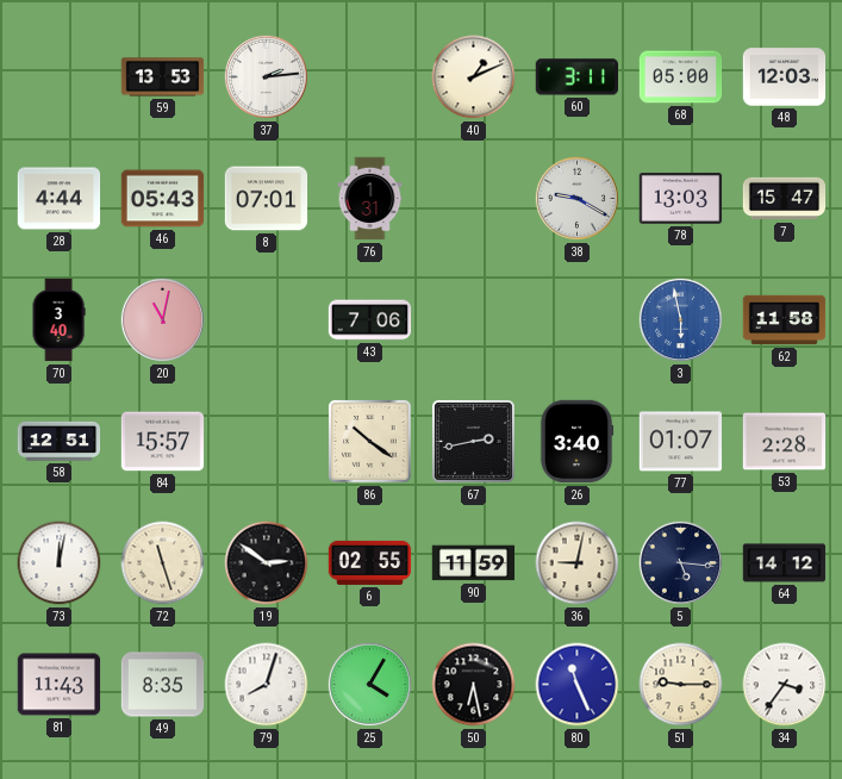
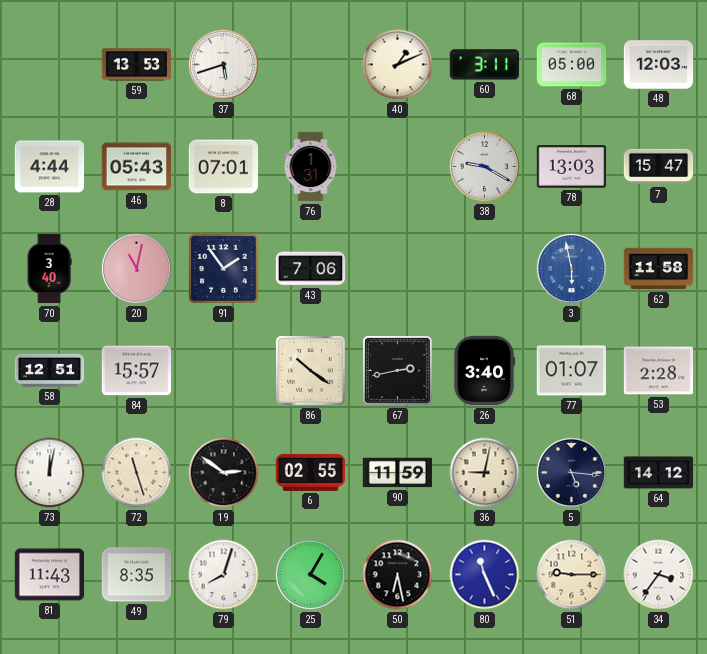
37: 2:14 -> 5:42
91: none -> 1:54
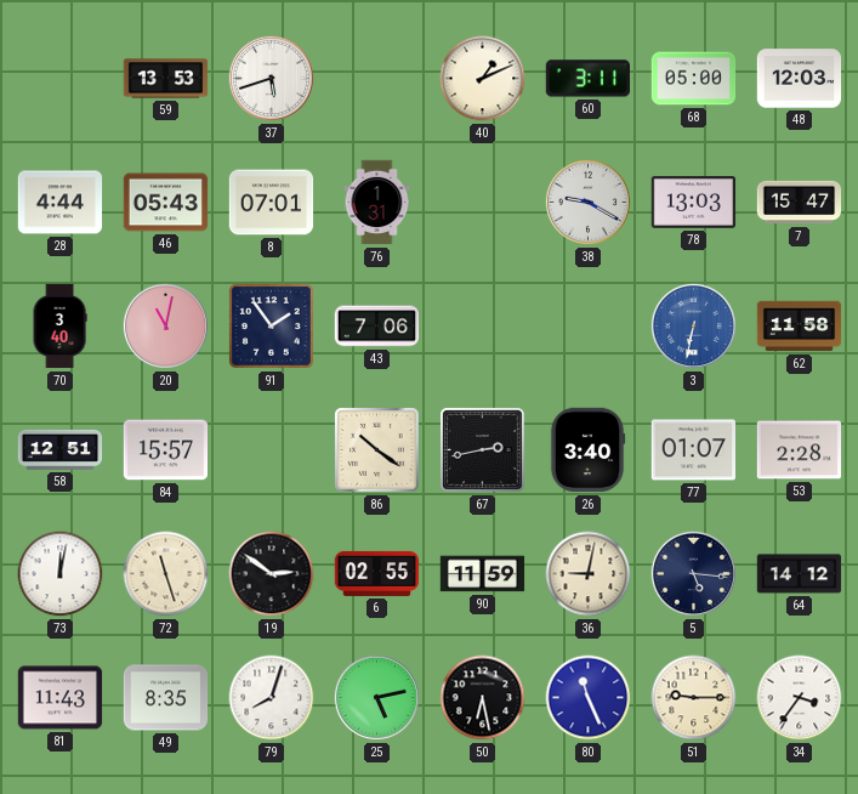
3: 5:58 -> 6:32
25: 4:05 -> 5:13
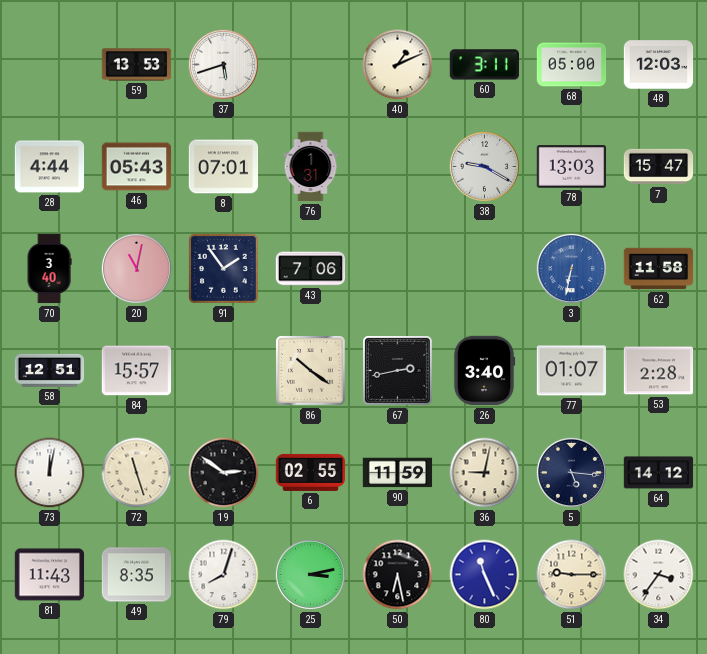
25: 5:13 -> 3:13
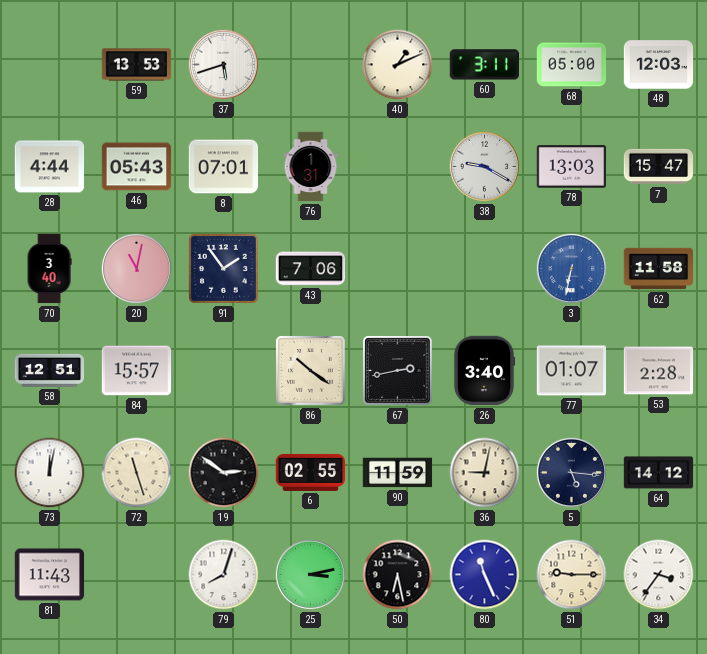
49: 8:35 -> none
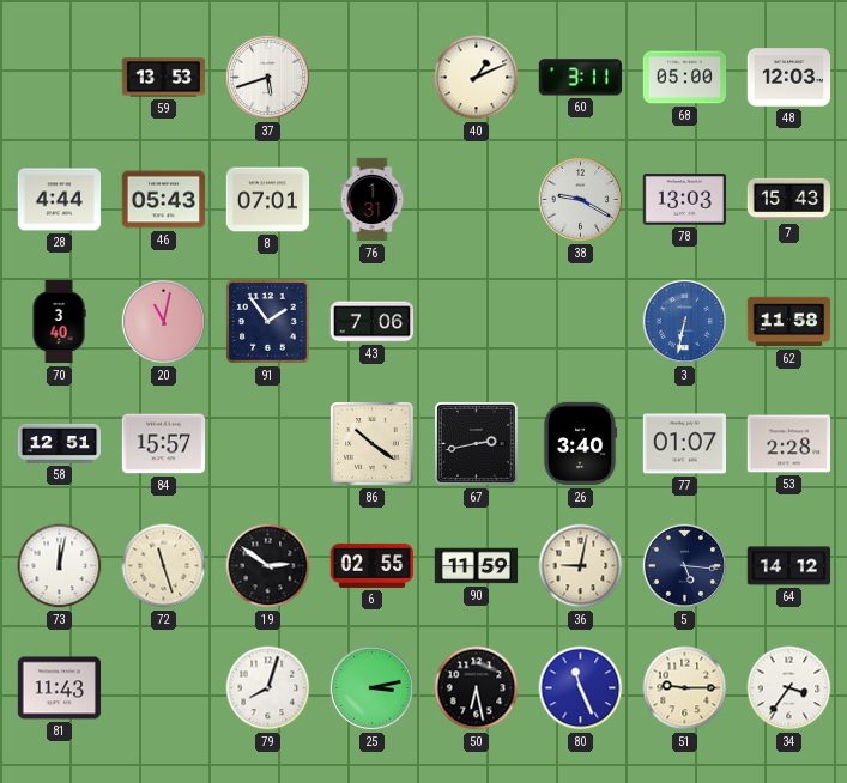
7: 15:47 -> 15:43
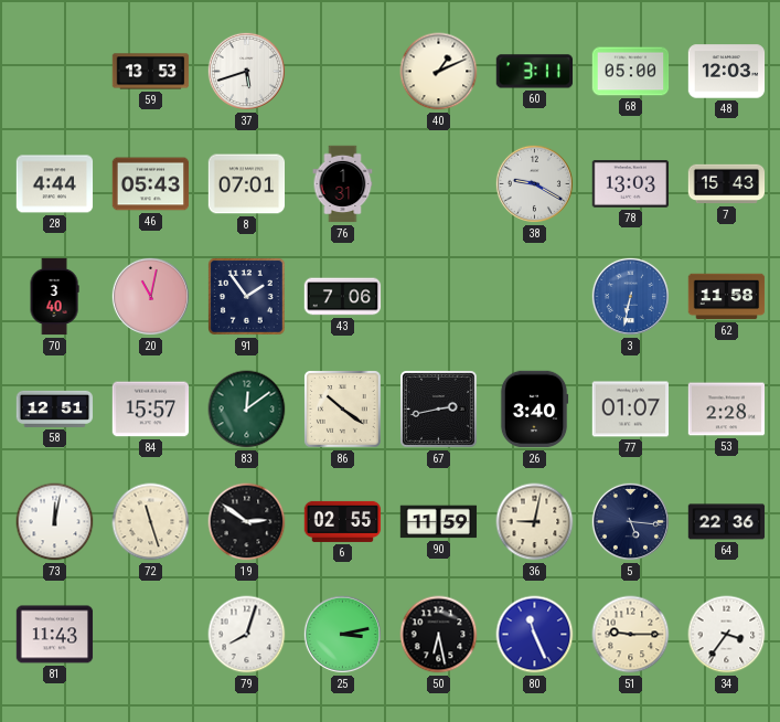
83: none -> 12:09
64: 14:12 -> 22:36
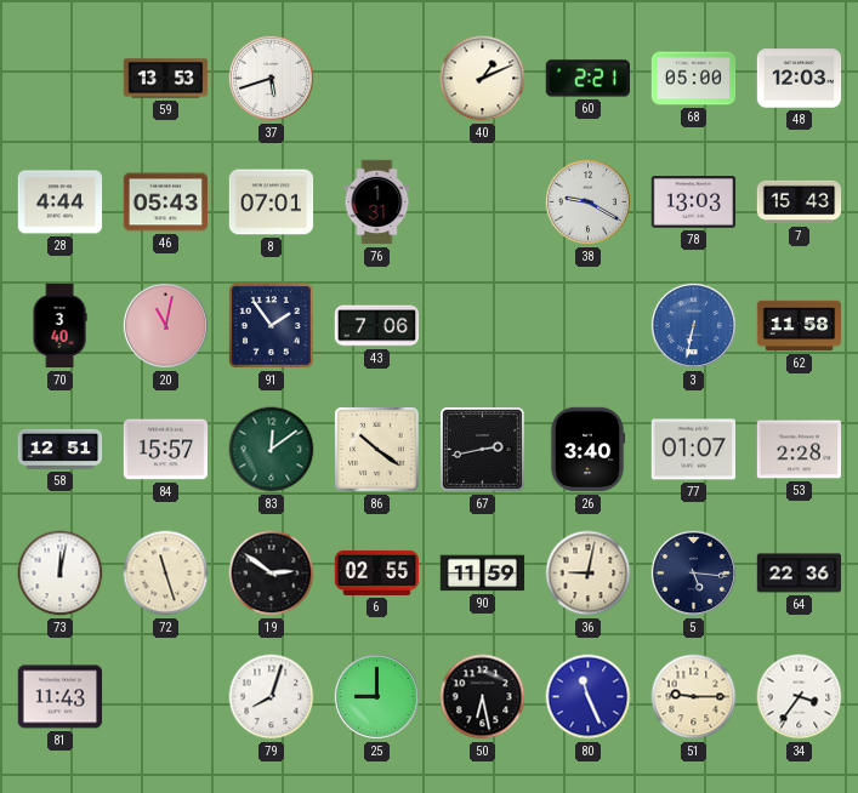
60: 3:11 -> 2:21
25: 3:13 -> 9:00
